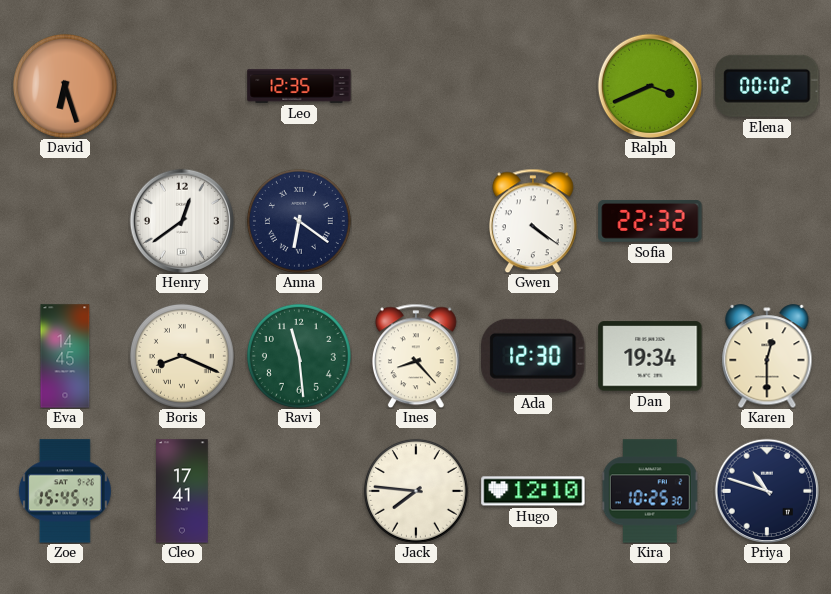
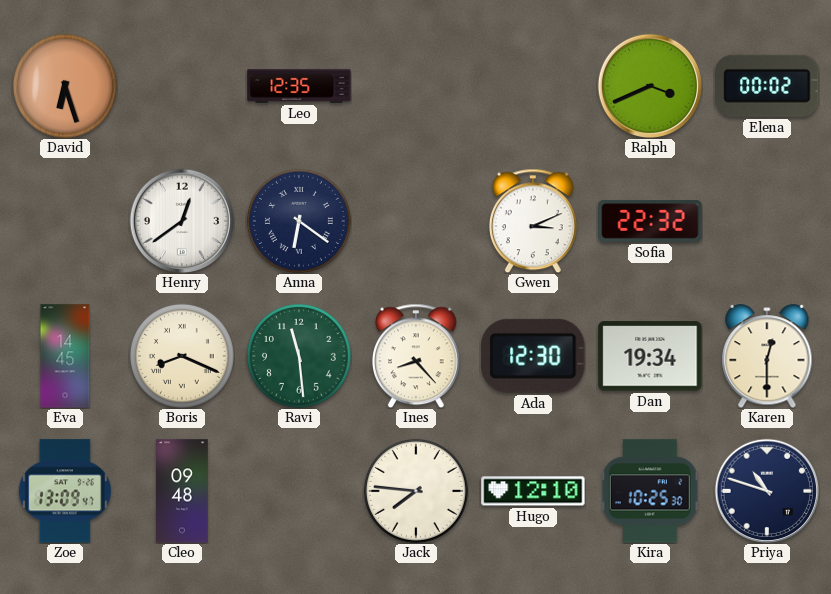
Gwen: 4:21 -> 3:11
Zoe: 15:45 -> 13:09
Cleo: 17:41 -> 09:48
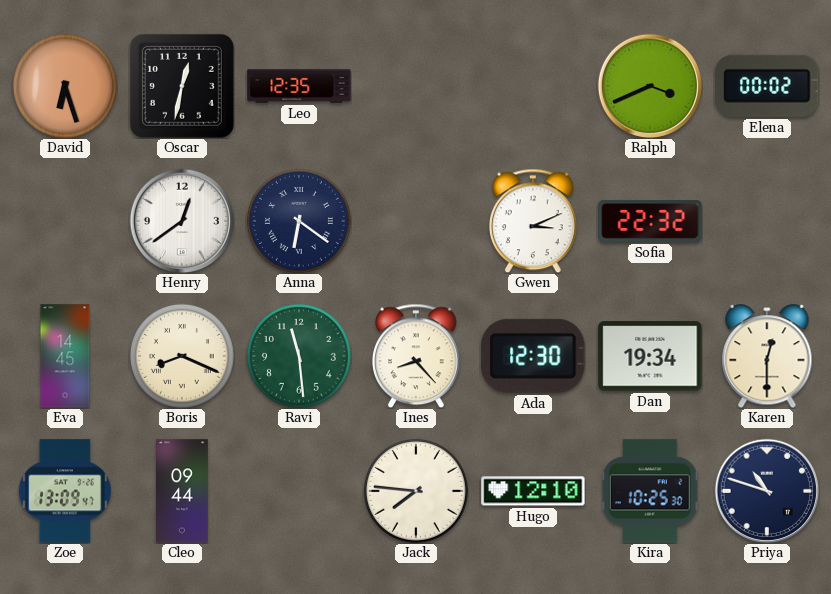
Oscar: none -> 12:32
Cleo: 09:48 -> 09:44
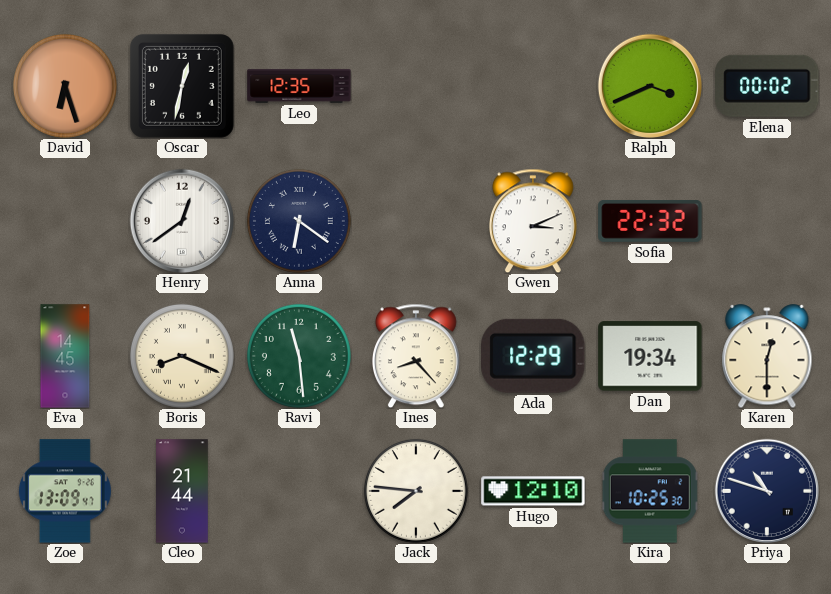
Ada: 12:30 -> 12:29
Cleo: 09:44 -> 21:44
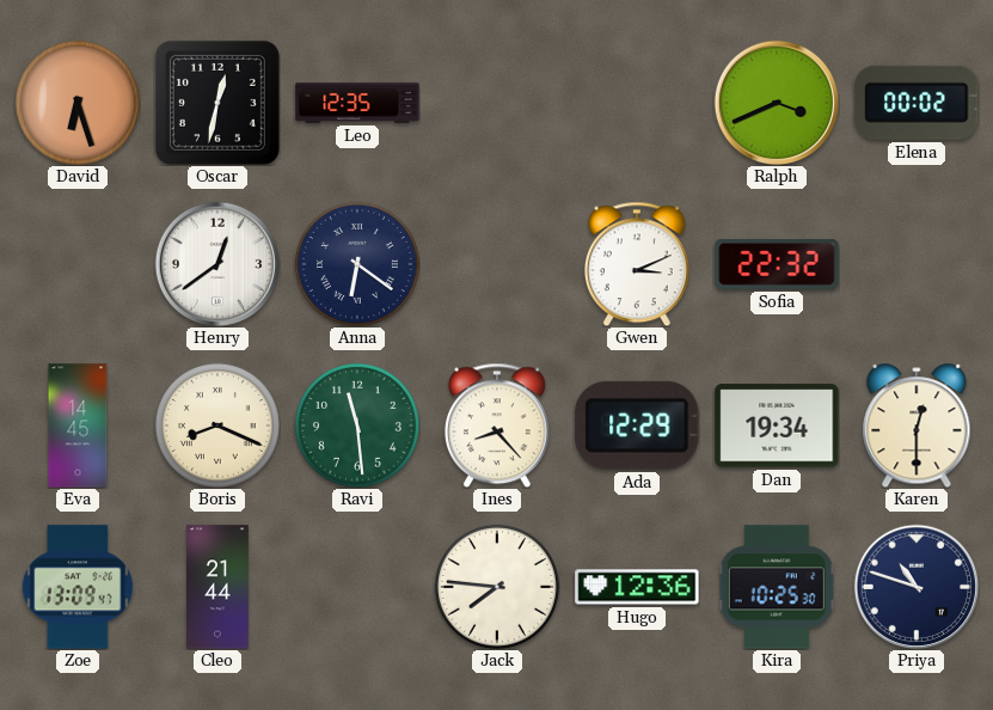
Hugo: 12:10 -> 12:36
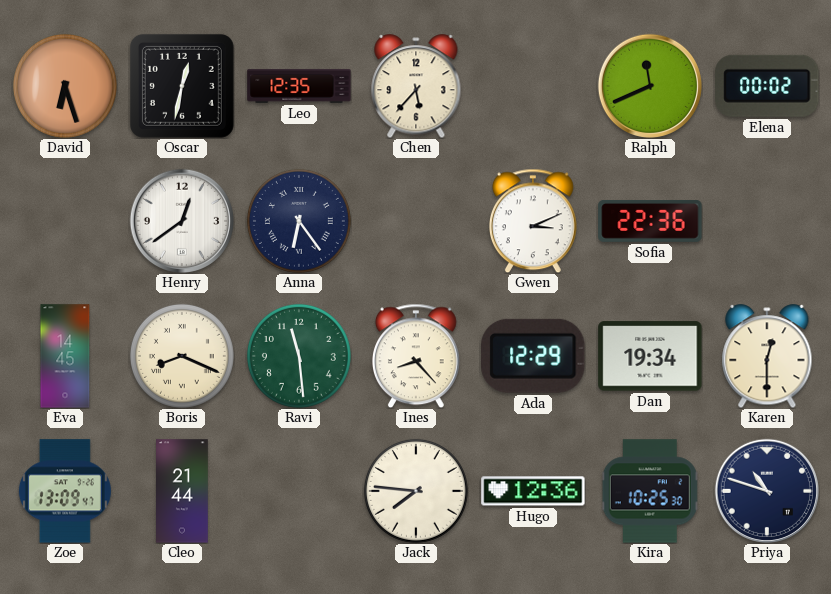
Chen: none -> 5:37
Ralph: 3:41 -> 11:41
Anna: 6:21 -> 6:24
Sofia: 22:32 -> 22:36
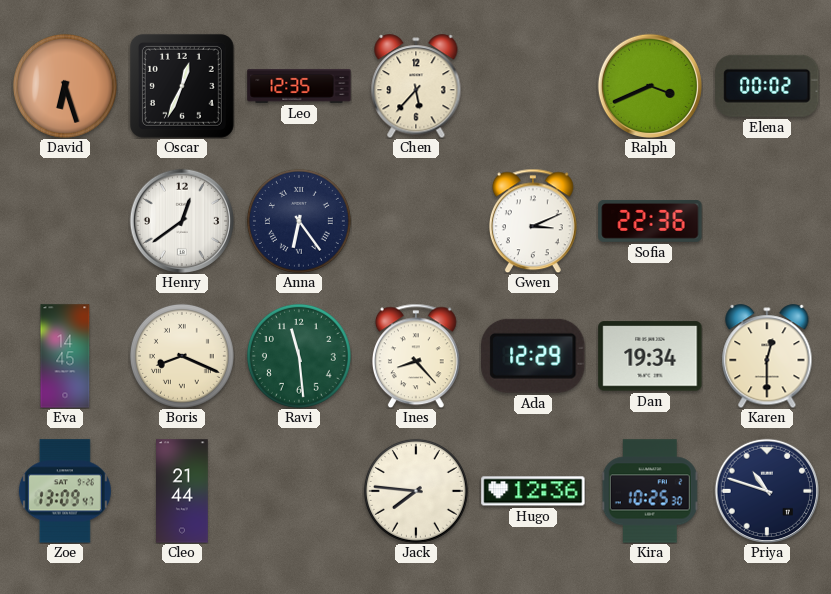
Oscar: 12:32 -> 12:34
Ralph: 11:41 -> 3:41
